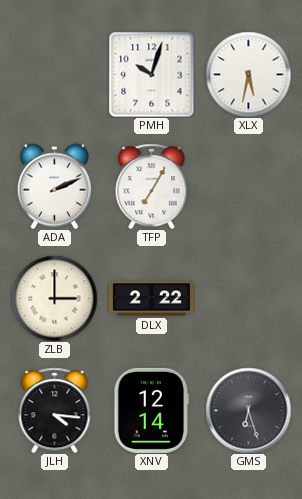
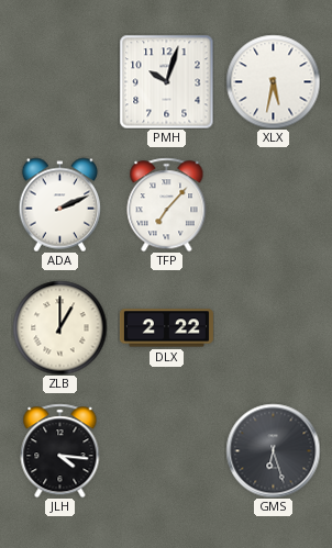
TFP: 7:05 -> 7:07
ZLB: 3:00 -> 1:00
XNV: 12:14 -> none
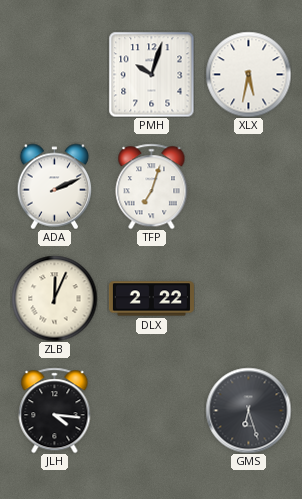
TFP: 7:07 -> 7:03
ZLB: 1:00 -> 12:04
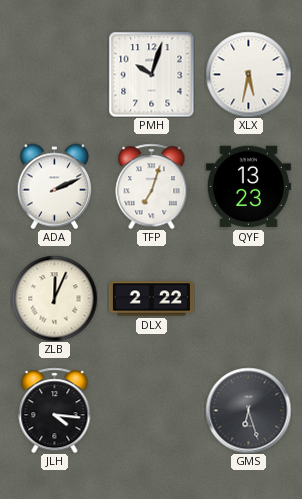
QYF: none -> 13:23
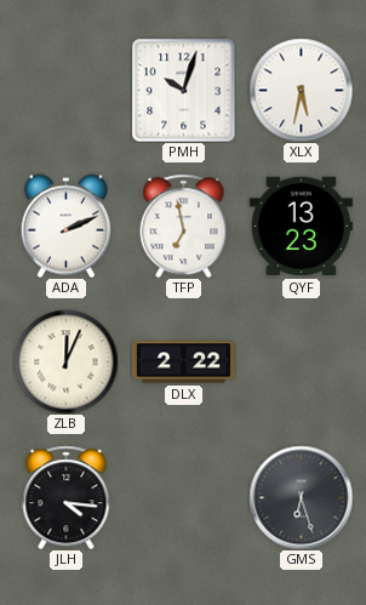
TFP: 7:03 -> 6:58
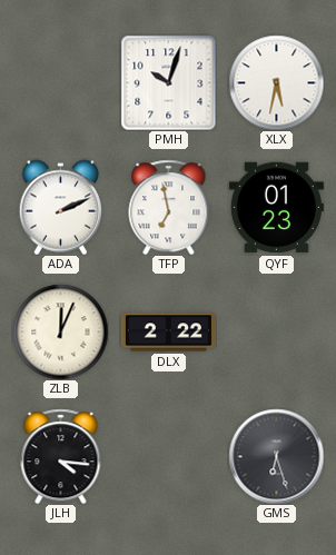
QYF: 13:23 -> 01:23
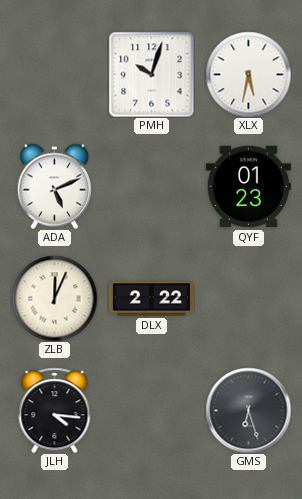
ADA: 2:11 -> 5:11
TFP: 6:58 -> none
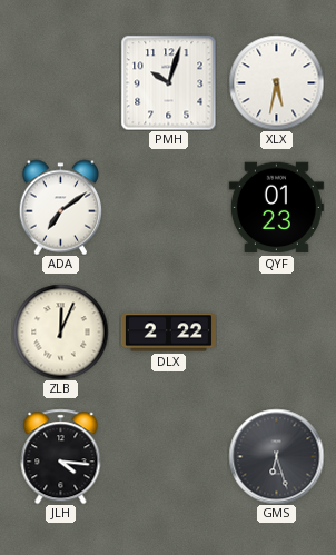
ADA: 5:11 -> 7:09
